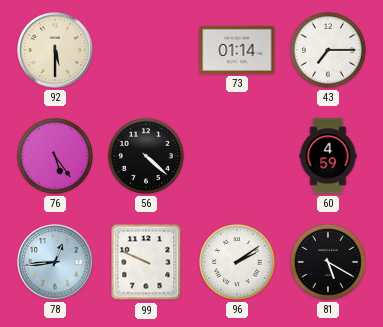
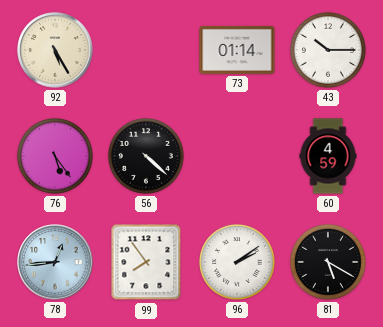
92: 5:30 -> 5:25
43: 7:15 -> 10:15
99: 9:49 -> 7:54
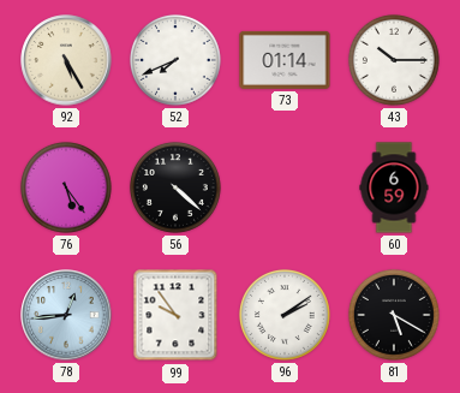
52: none -> 7:41
60: 4:59 -> 6:59
99: 7:54 -> 9:54
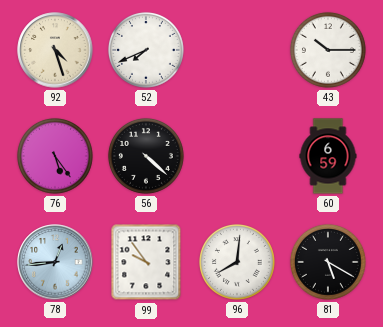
92: 5:25 -> 4:27
73: 01:14 -> none
96: 2:09 -> 8:01
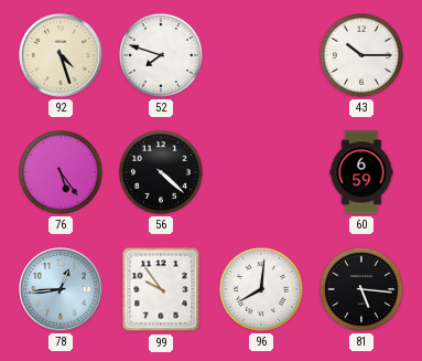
52: 7:41 -> 7:48
81: 5:20 -> 5:16
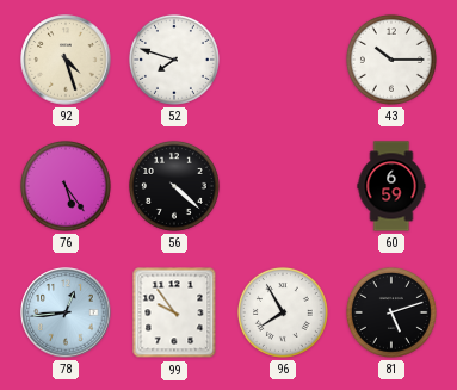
96: 8:01 -> 7:55
81: 5:16 -> 5:12
